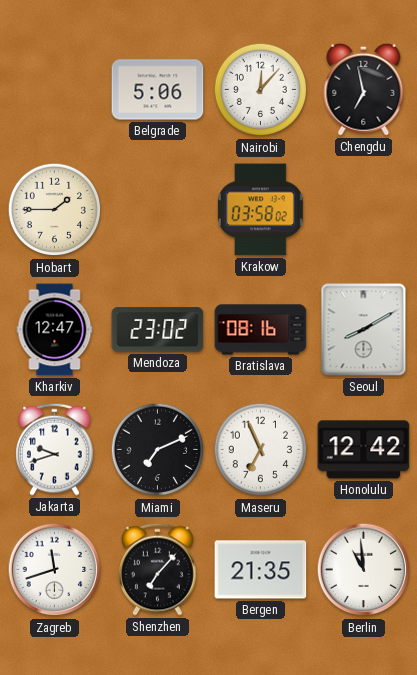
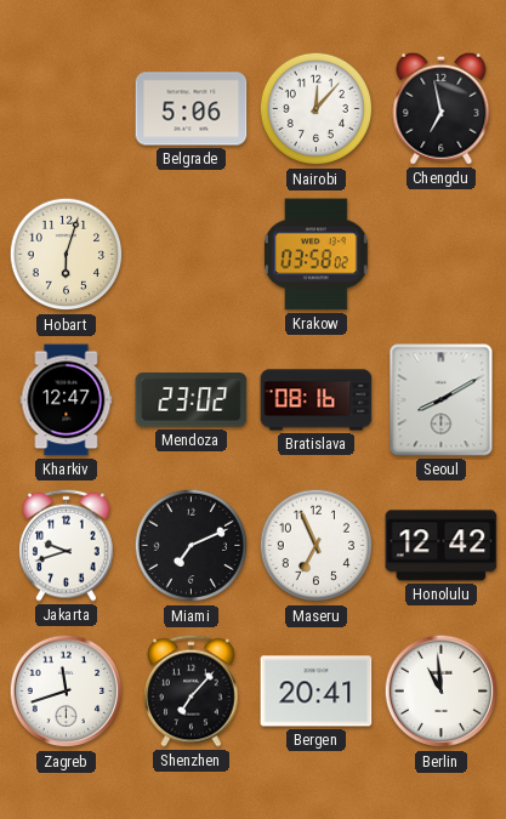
Hobart: 1:45 -> 6:03
Bergen: 21:35 -> 20:41
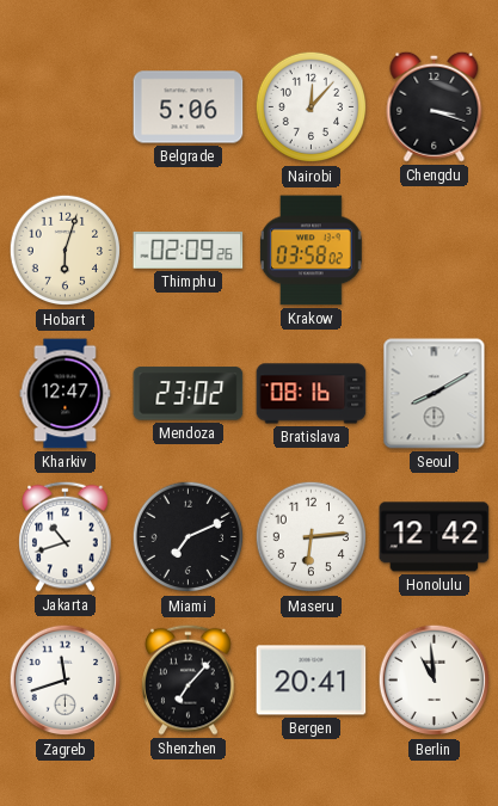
Chengdu: 6:58 -> 3:18
Thimphu: none -> 02:09
Jakarta: 9:42 -> 10:42
Maseru: 6:56 -> 6:14
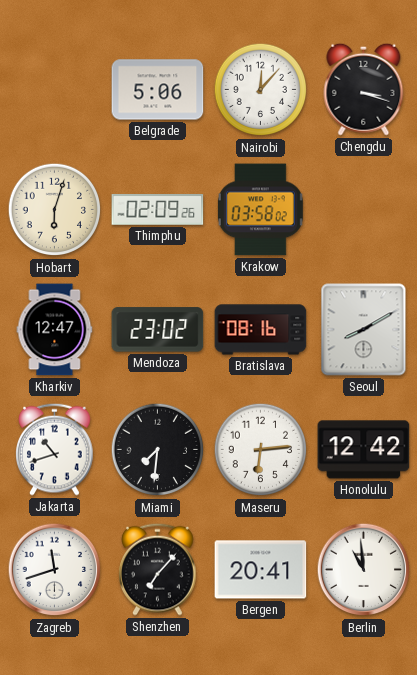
Miami: 7:11 -> 7:31
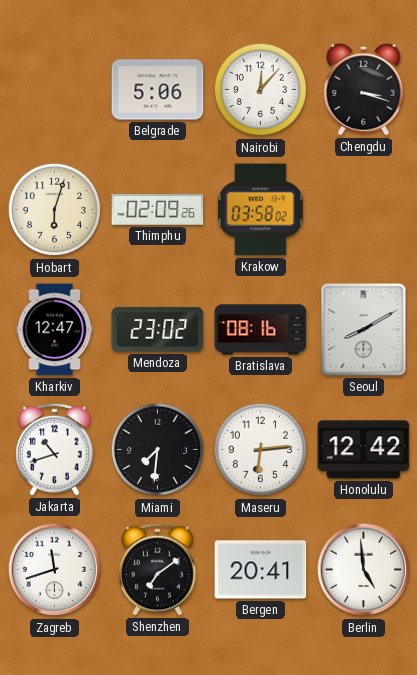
Shenzhen: 7:07 -> 7:09
Berlin: 10:59 -> 4:59
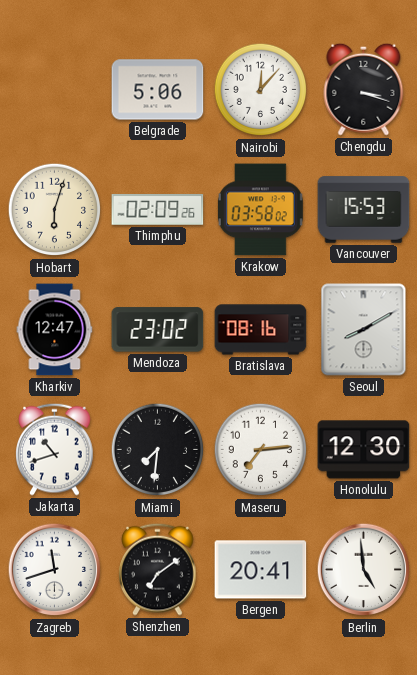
Vancouver: none -> 15:53
Maseru: 6:14 -> 7:14
Honolulu: 12:42 -> 12:30
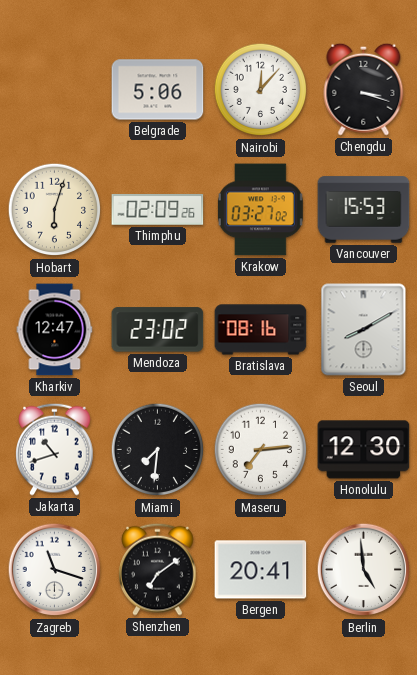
Krakow: 03:58 -> 03:27
Zagreb: 11:42 -> 11:18
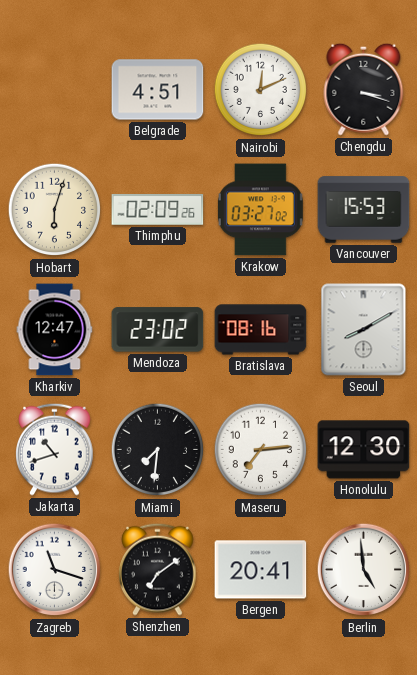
Belgrade: 5:06 -> 4:51
Nairobi: 12:07 -> 12:11
